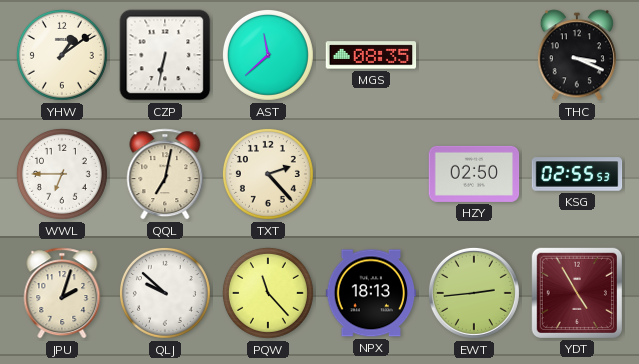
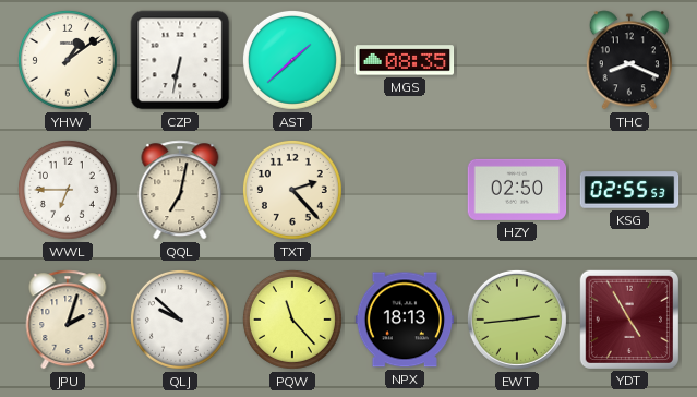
AST: 11:38 -> 1:38
THC: 3:19 -> 8:19
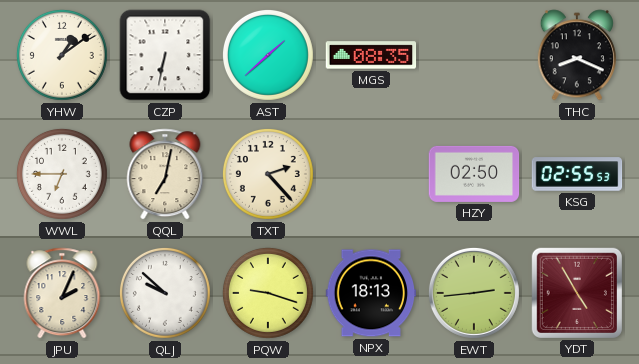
JPU: 2:03 -> 2:04
PQW: 11:23 -> 9:18
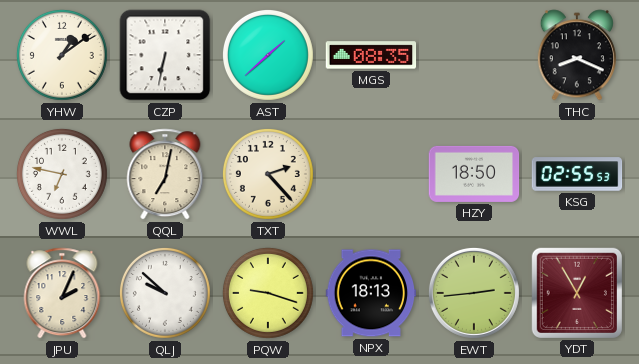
WWL: 6:45 -> 6:47
HZY: 02:50 -> 18:50
YDT: 4:55 -> 12:55
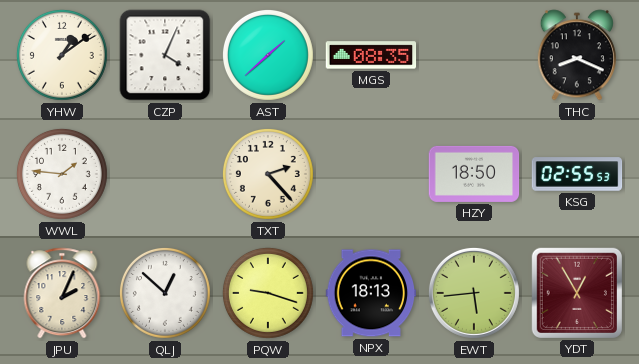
CZP: 6:32 -> 4:04
WWL: 6:47 -> 1:46
QQL: 7:02 -> none
QLJ: 9:52 -> 12:52
EWT: 2:44 -> 5:44
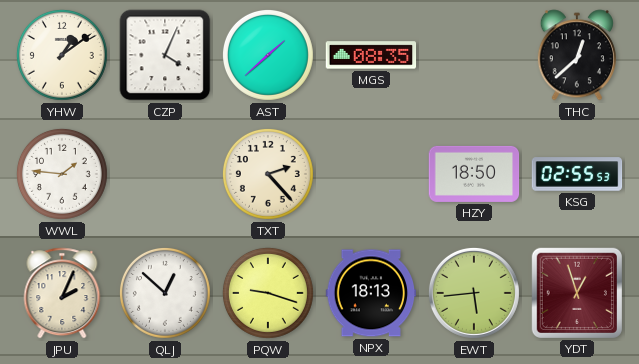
THC: 8:19 -> 12:38
YDT: 12:55 -> 12:57
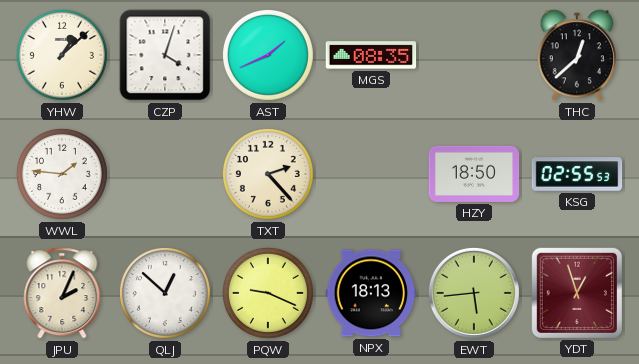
YHW: 1:09 -> 1:08
CZP: 4:04 -> 4:03
AST: 1:38 -> 1:41
PQW: 9:18 -> 9:19
